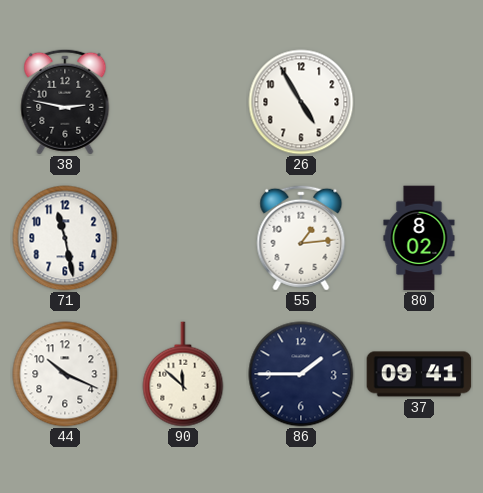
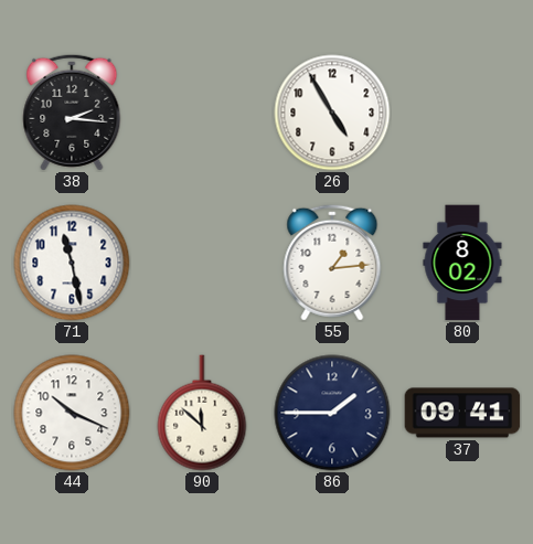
38: 2:47 -> 2:16
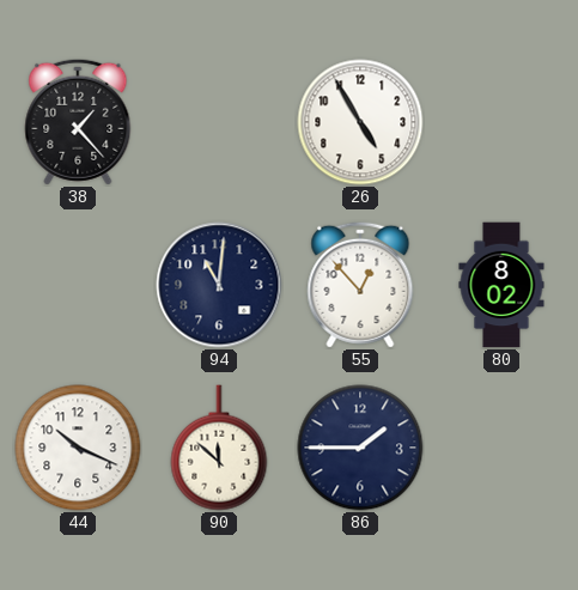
38: 2:16 -> 1:23
71: 11:28 -> none
94: none -> 11:01
55: 1:14 -> 12:53
37: 09:41 -> none
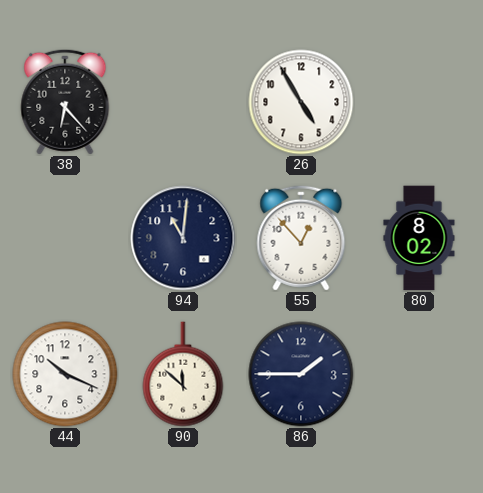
38: 1:23 -> 6:23
